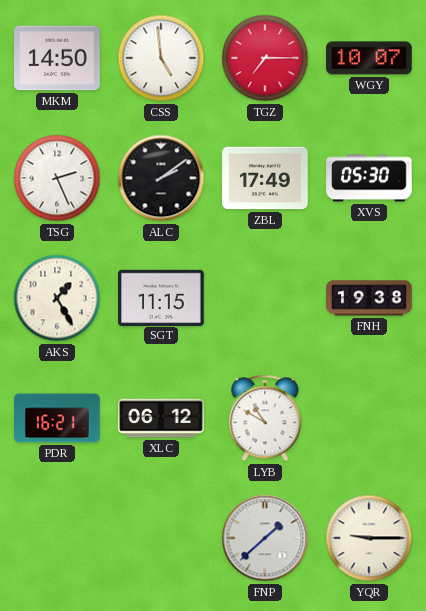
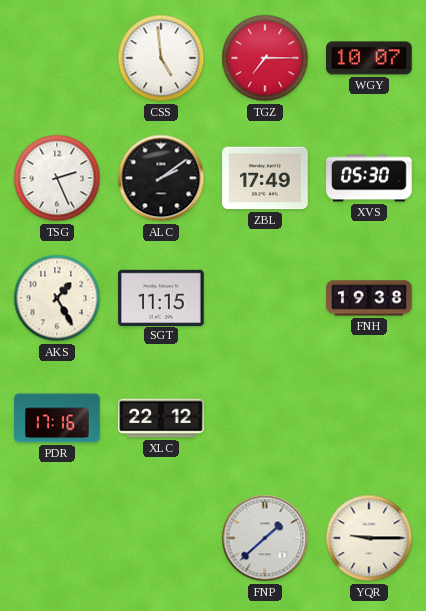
MKM: 14:50 -> none
PDR: 16:21 -> 17:16
XLC: 06:12 -> 22:12
LYB: 10:50 -> none
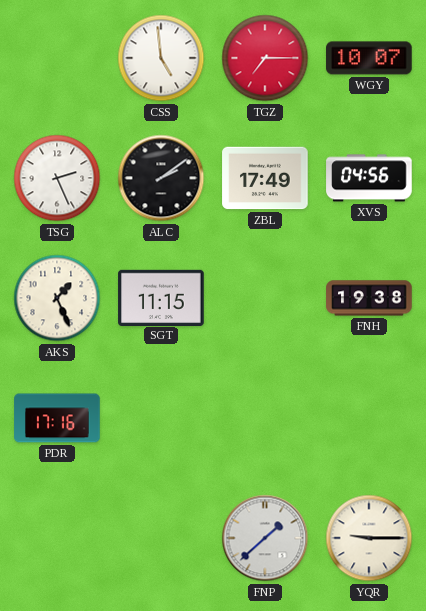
XVS: 05:30 -> 04:56
AKS: 1:25 -> 1:26
XLC: 22:12 -> none
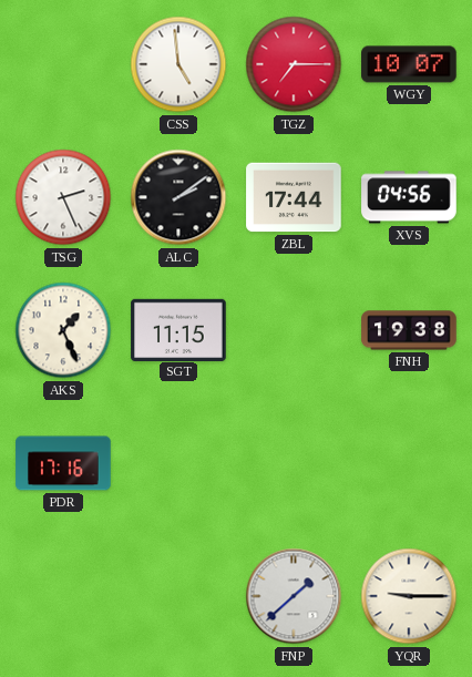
ZBL: 17:49 -> 17:44
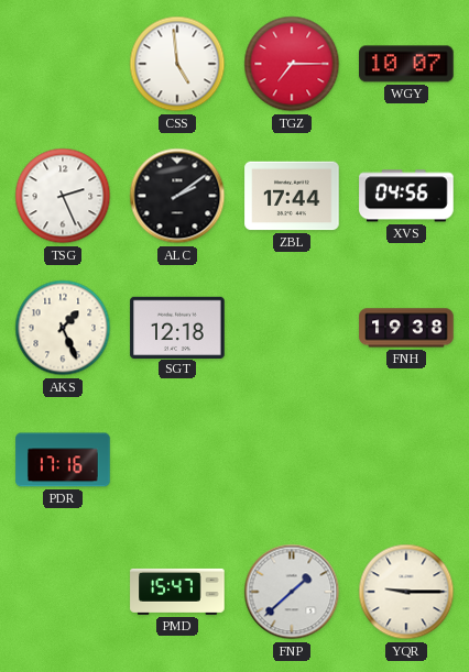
SGT: 11:15 -> 12:18
PMD: none -> 15:47
